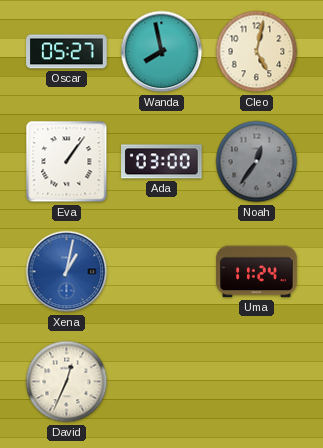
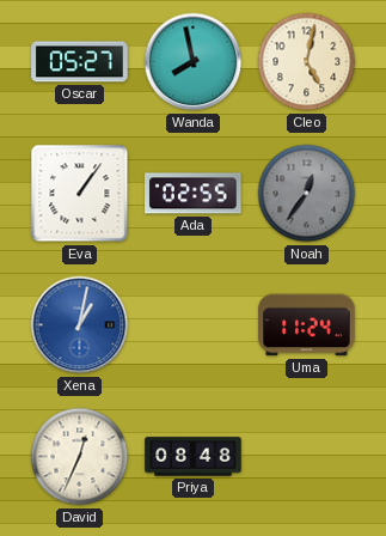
Ada: 03:00 -> 02:55
Priya: none -> 08:48
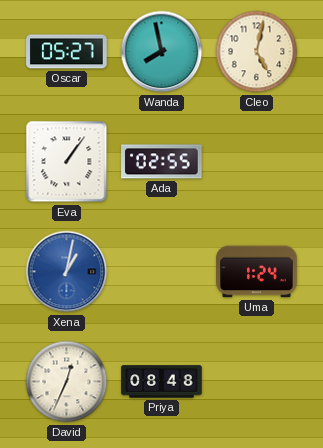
Noah: 12:36 -> none
Uma: 11:24 -> 1:24
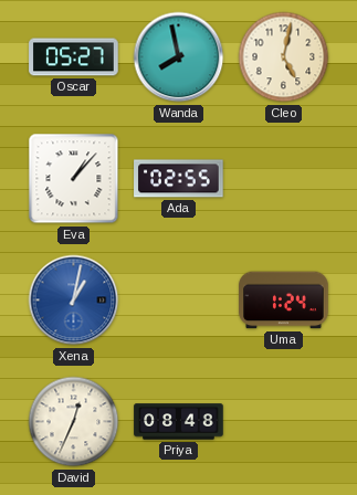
Eva: 1:06 -> 1:07
